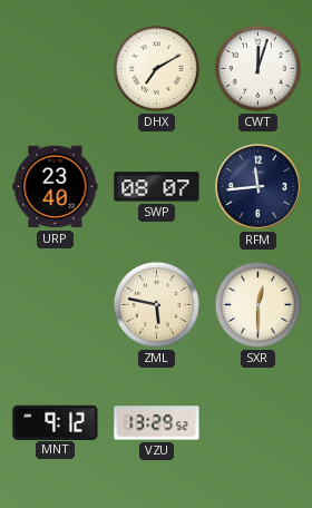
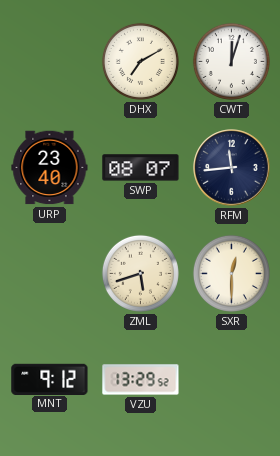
ZML: 5:47 -> 5:42
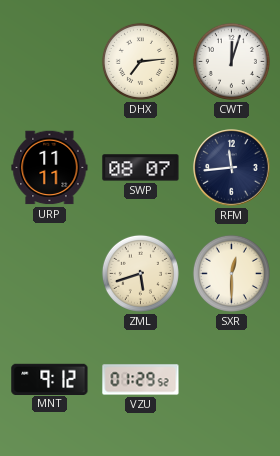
DHX: 7:10 -> 7:14
URP: 23:40 -> 11:11
VZU: 13:29 -> 01:29
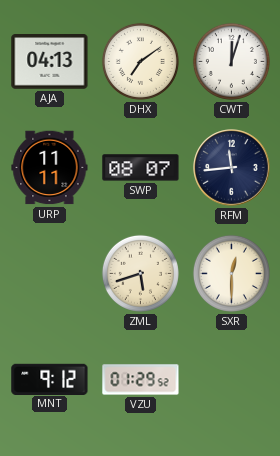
AJA: none -> 04:13
DHX: 7:14 -> 7:09
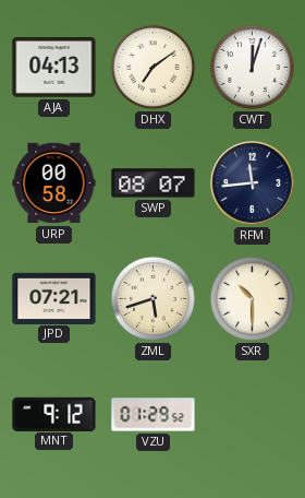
URP: 11:11 -> 00:58
JPD: none -> 07:21
SXR: 12:30 -> 10:30
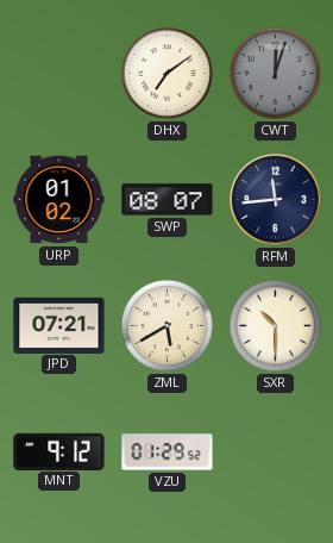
AJA: 04:13 -> none
CWT dial: white -> grey
URP: 00:58 -> 01:02
ZML: 5:42 -> 5:40
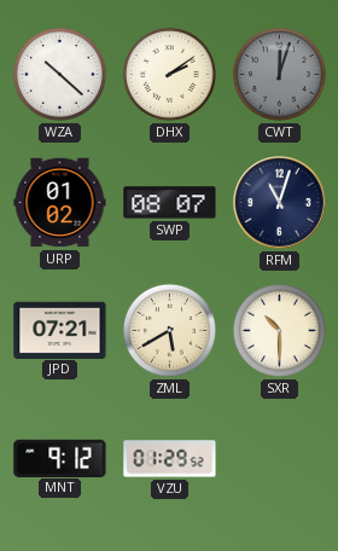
WZA: none -> 10:22
DHX: 7:09 -> 2:09
RFM: 11:44 -> 11:03
